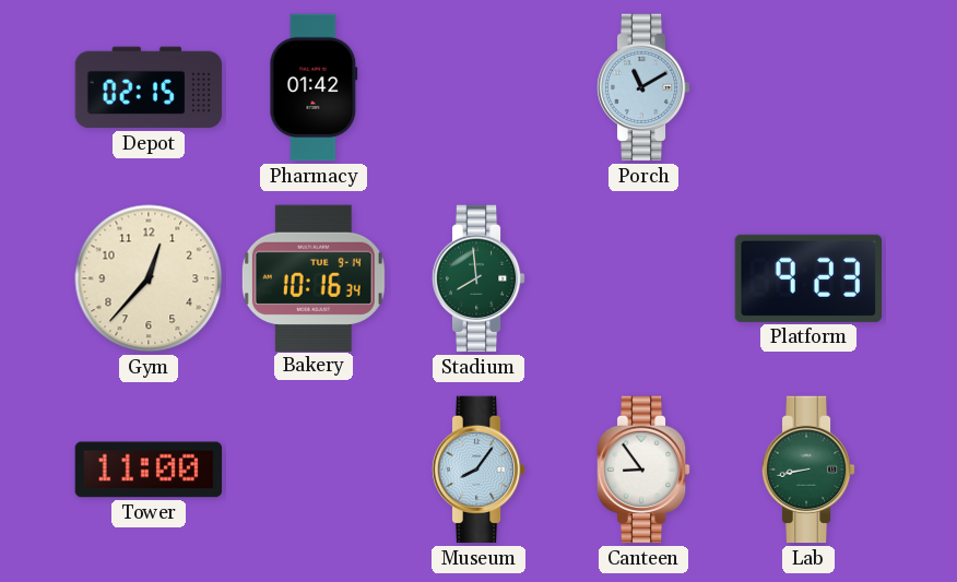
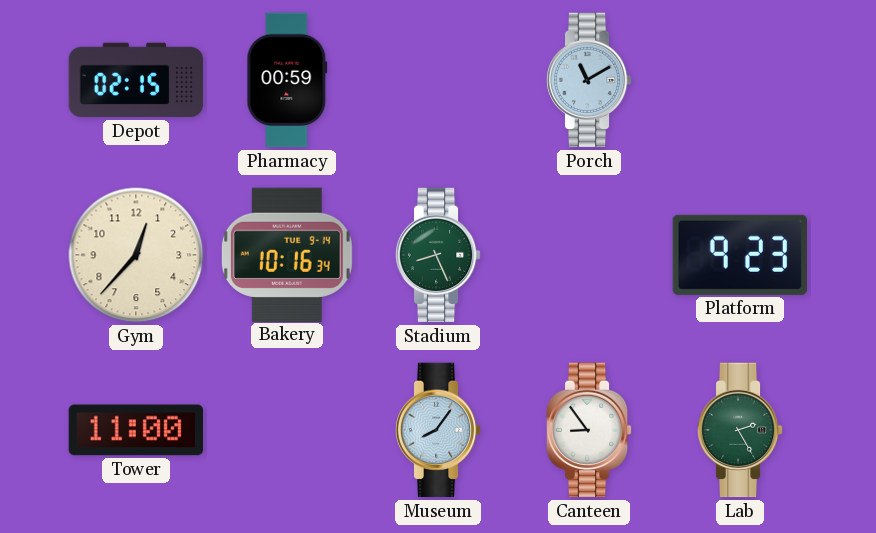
Pharmacy: 01:42 -> 00:59
Stadium: 7:59 -> 8:26
Lab: 8:43 -> 2:25
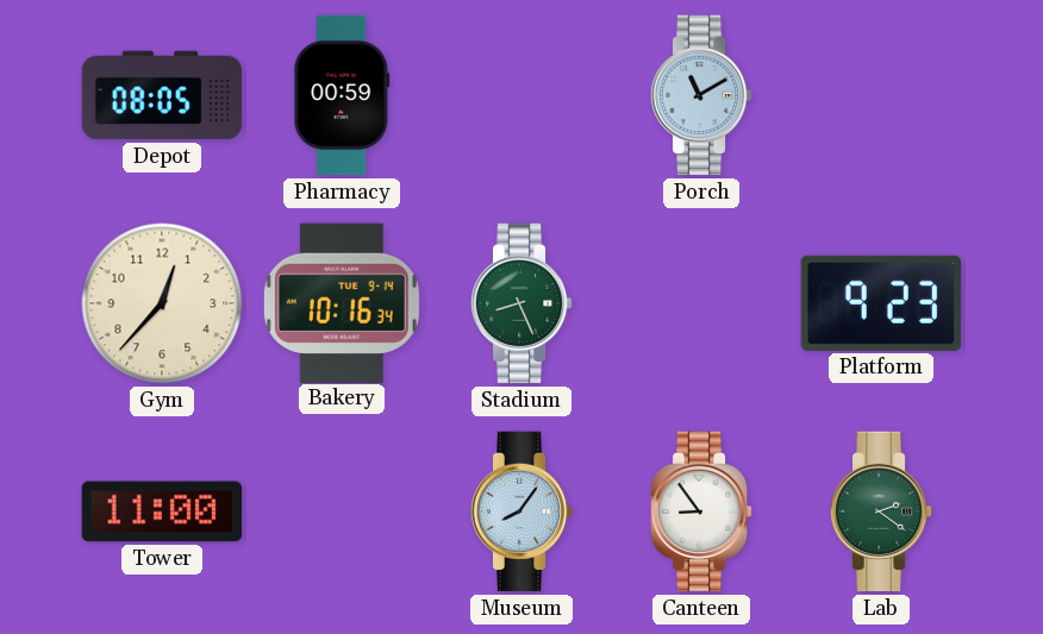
Depot: 02:15 -> 08:05
Lab: 2:25 -> 2:21
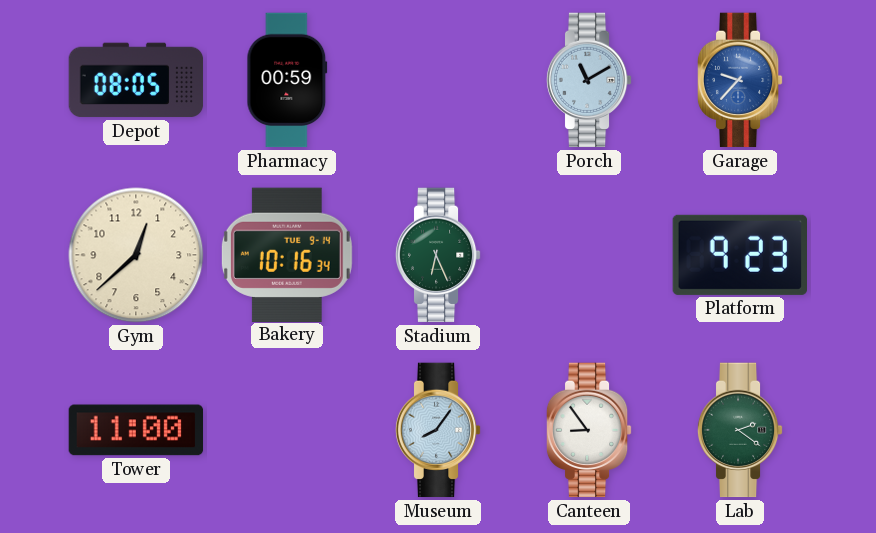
Garage: none -> 9:37
Gym: 12:37 -> 12:38
Stadium: 8:26 -> 6:26
